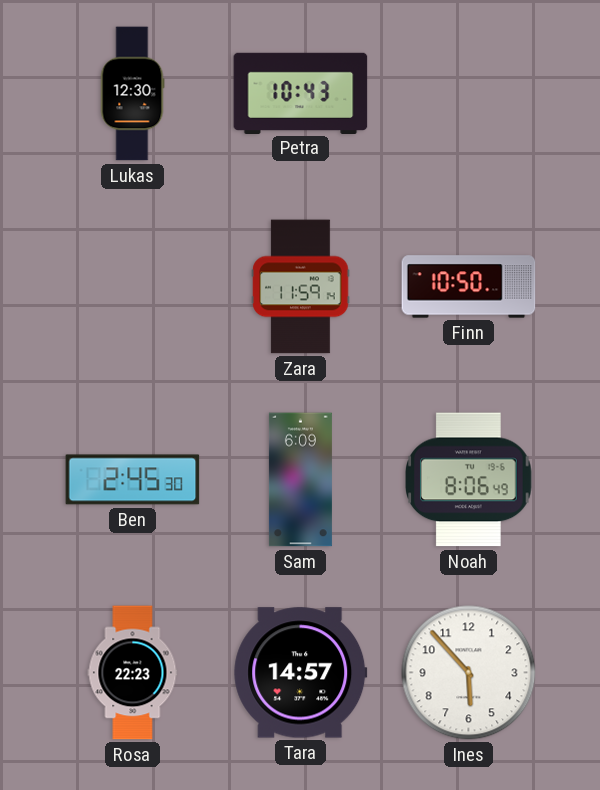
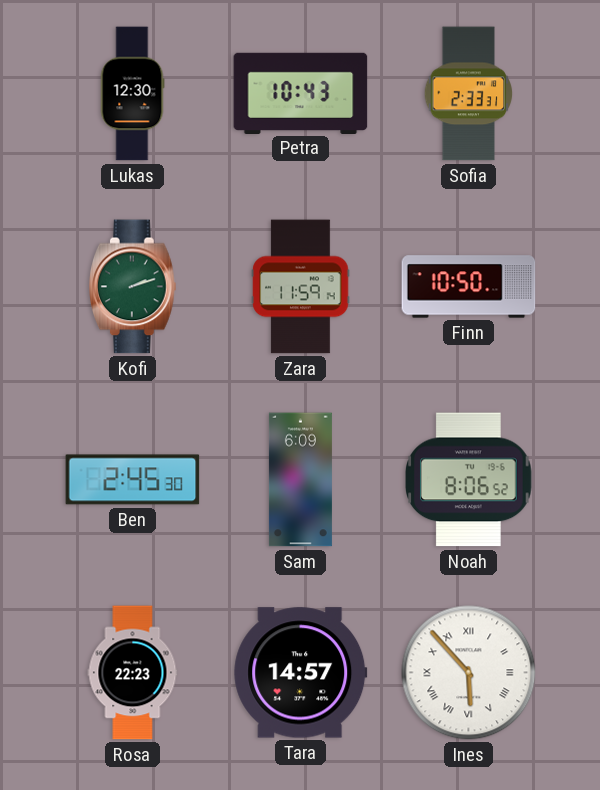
Sofia: none -> 2:33
Kofi: none -> 2:12
Noah: 8:06:49 -> 8:06:52
Ines numerals: Arabic -> Roman
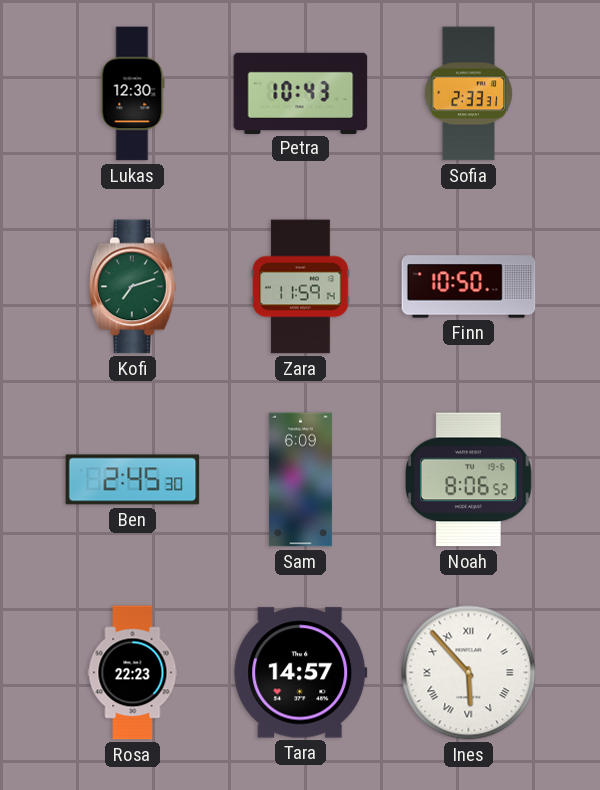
Kofi: 2:12 -> 7:12
